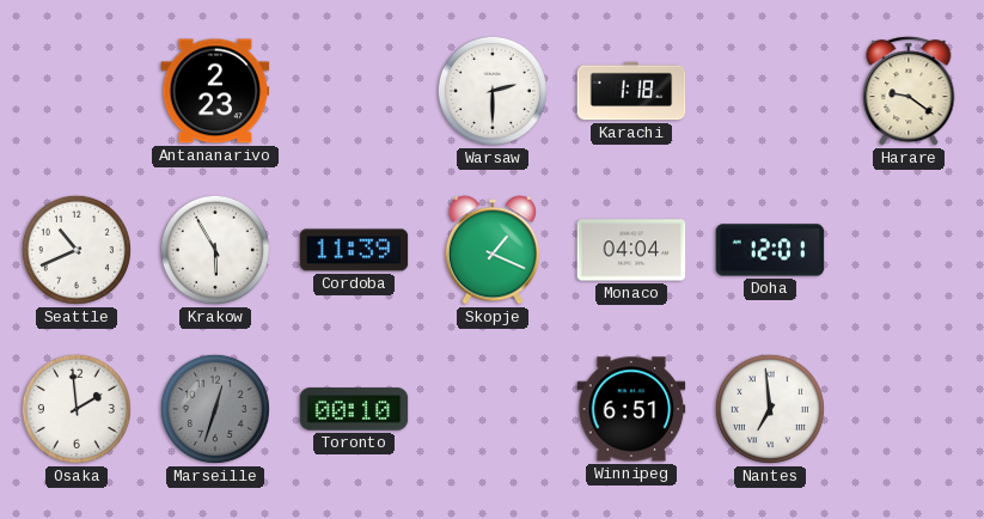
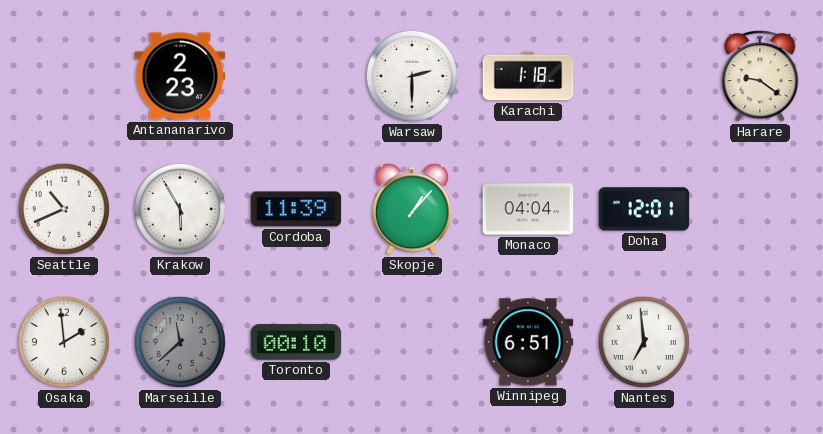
Skopje: 1:19 -> 1:07
Marseille: 12:33 -> 11:38
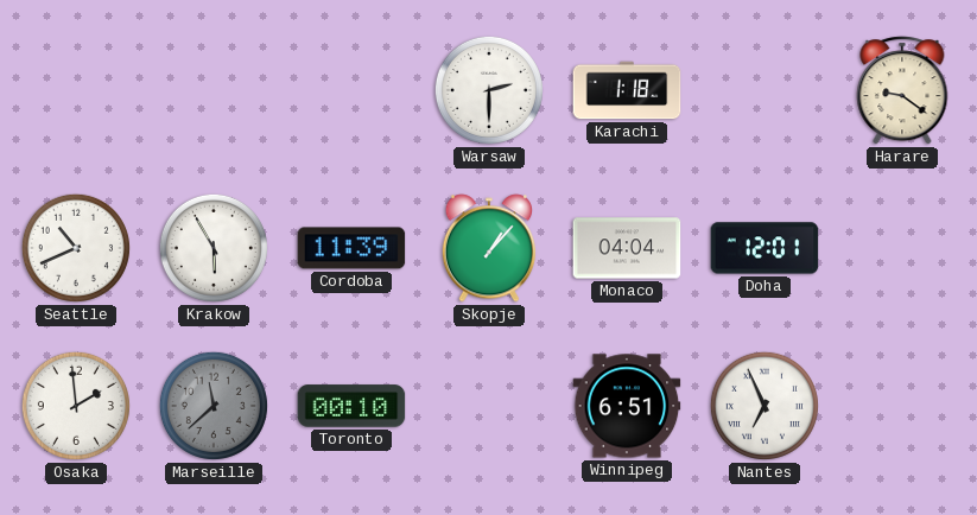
Antananarivo: 2:23 -> none
Nantes: 6:59 -> 6:56
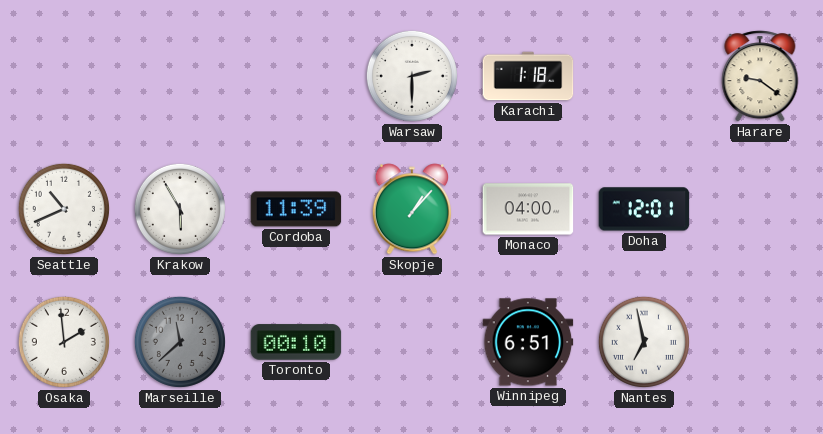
Monaco: 04:04 -> 04:00
Nantes: 6:56 -> 6:58
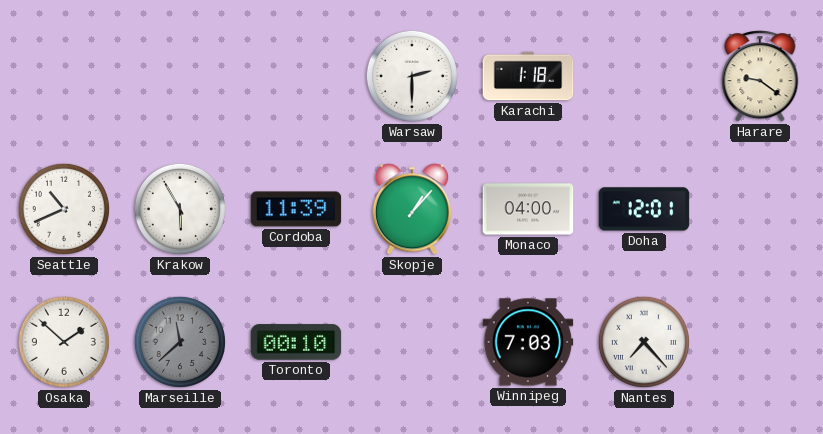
Osaka: 1:59 -> 1:52
Winnipeg: 6:51 -> 7:03
Nantes: 6:58 -> 7:23
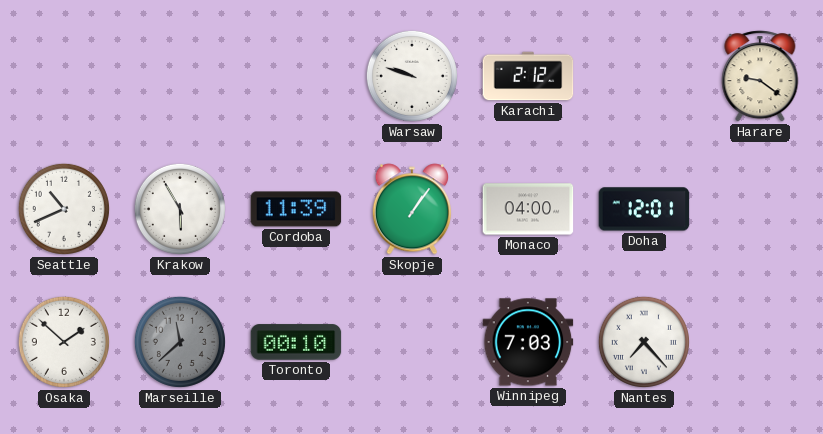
Warsaw: 2:30 -> 9:48
Karachi: 1:18 -> 2:12
Skopje: 1:07 -> 1:06
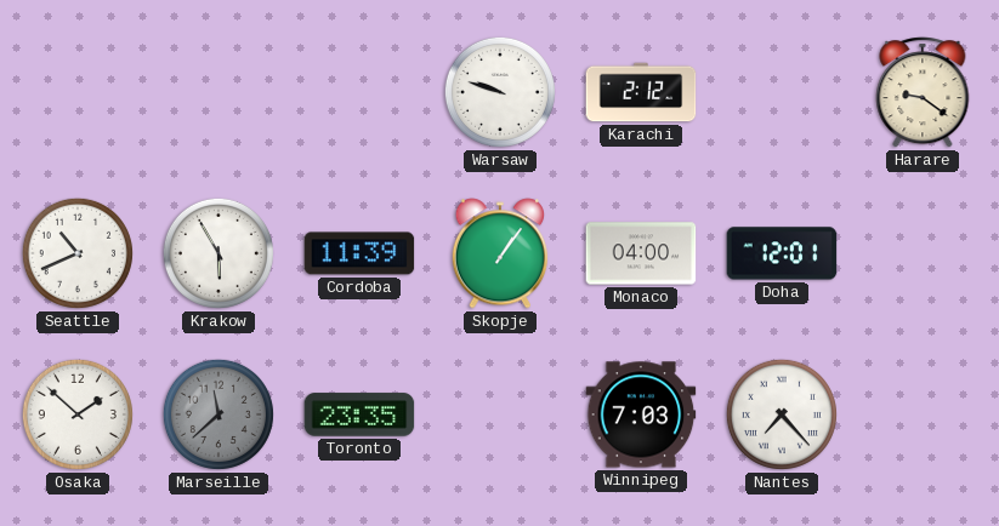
Toronto: 00:10 -> 23:35
